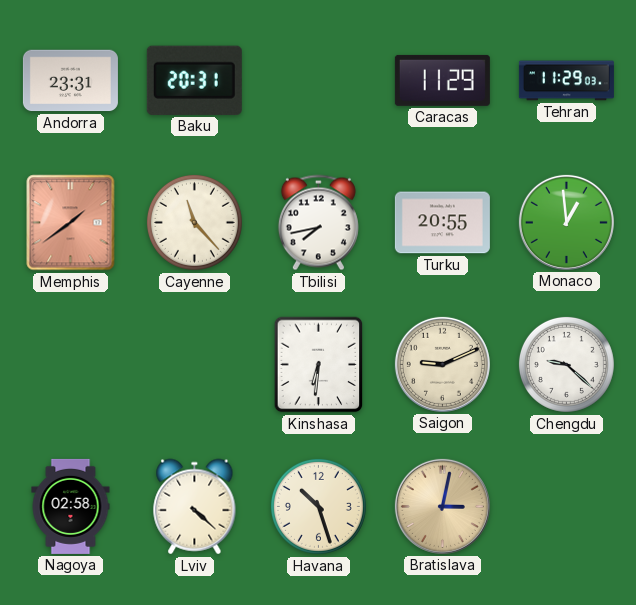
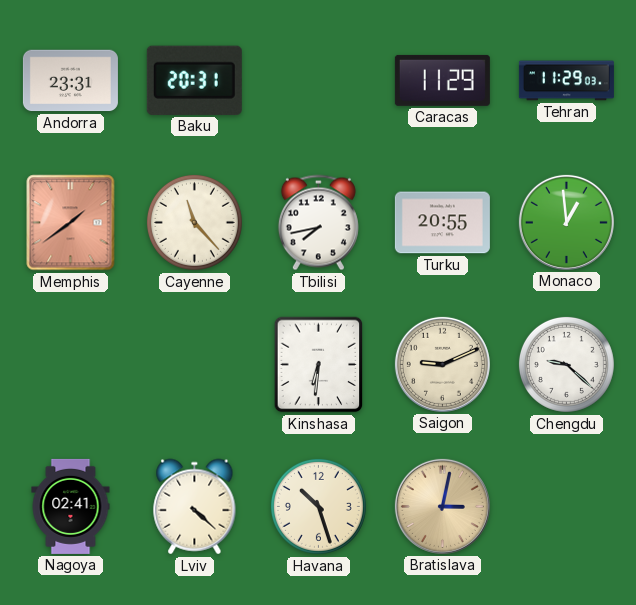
Nagoya: 02:58 -> 02:41
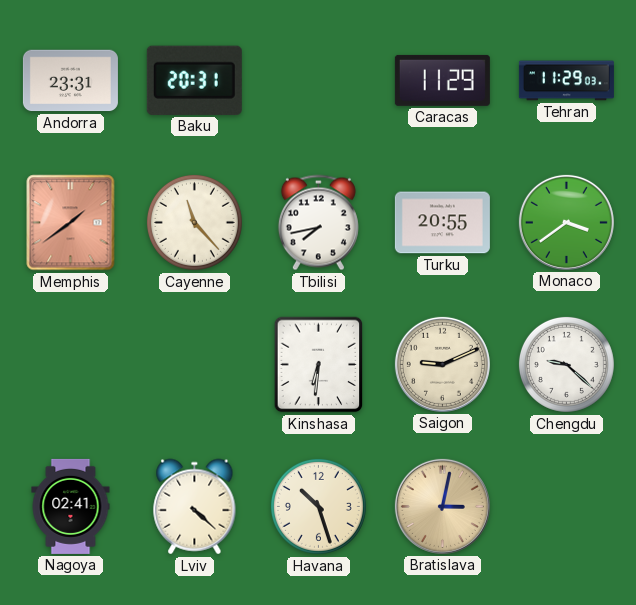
Monaco: 12:59 -> 3:39
